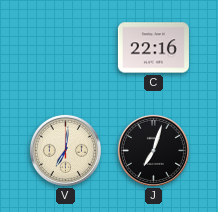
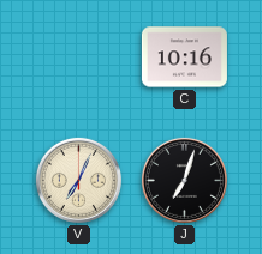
C: 22:16 -> 10:16
V: 7:01 -> 7:04
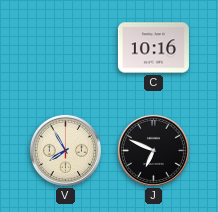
V: 7:04 -> 7:55
J: 7:03 -> 6:49
